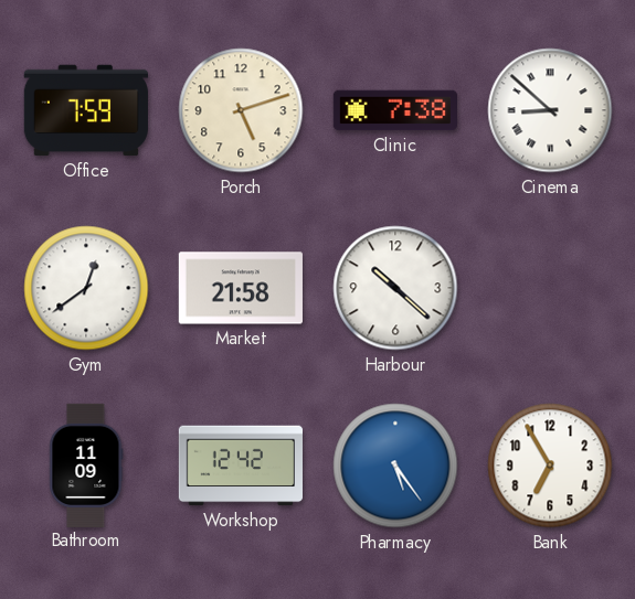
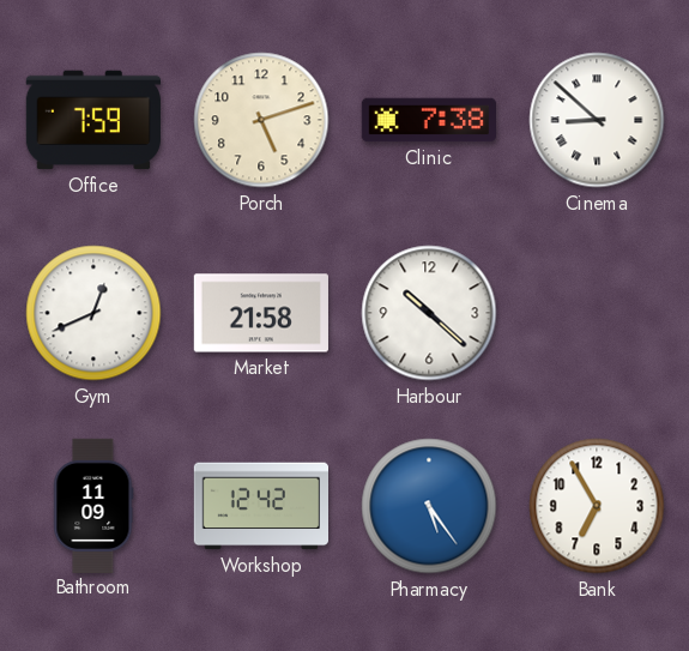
Gym: 12:39 -> 12:41
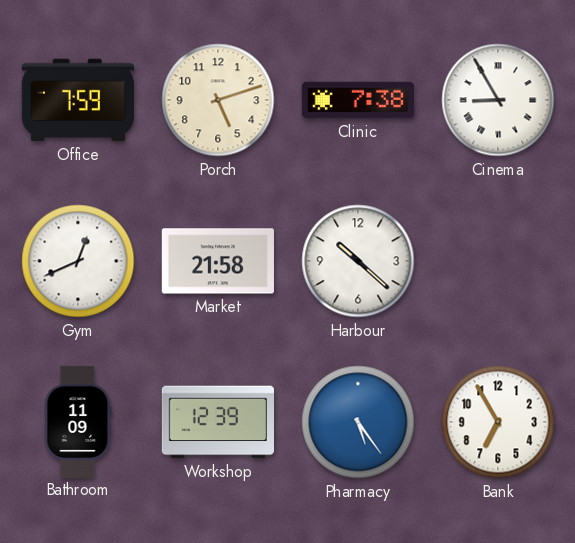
Cinema: 8:52 -> 8:55
Workshop: 12:42 -> 12:39
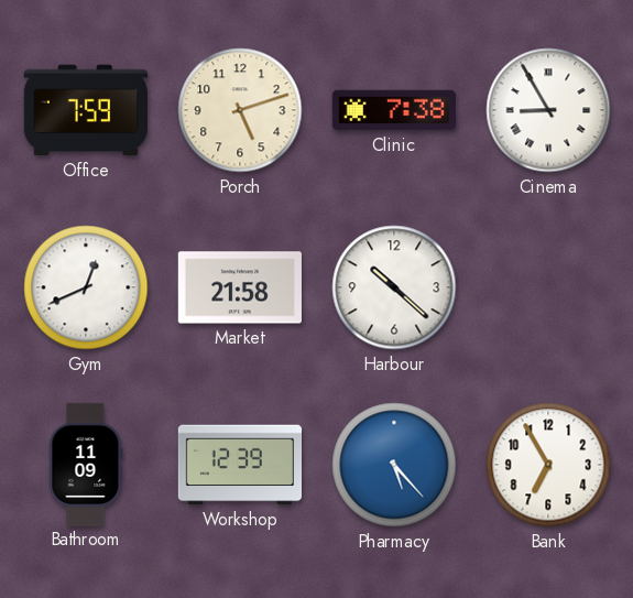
Pharmacy: 5:24 -> 5:23
